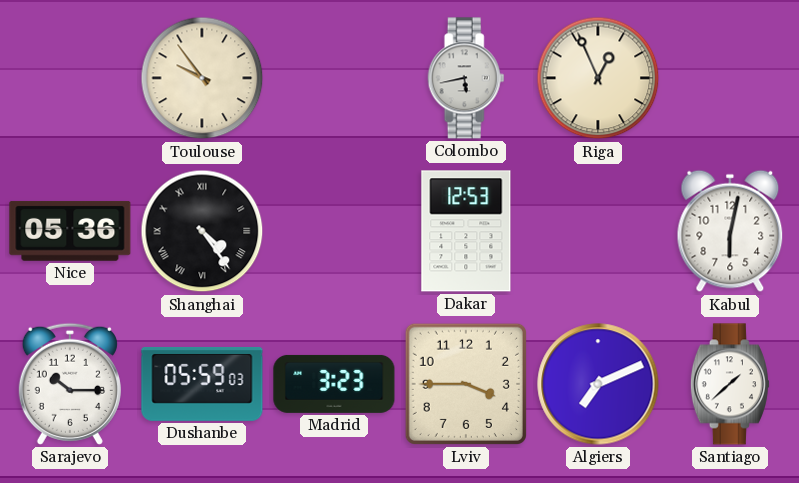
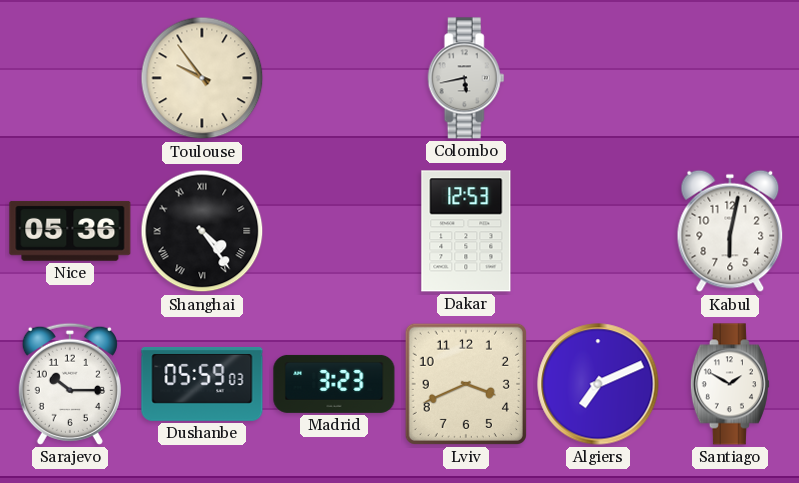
Riga: 12:56 -> none
Lviv: 3:45 -> 3:41
Santiago: 1:38 -> 1:50
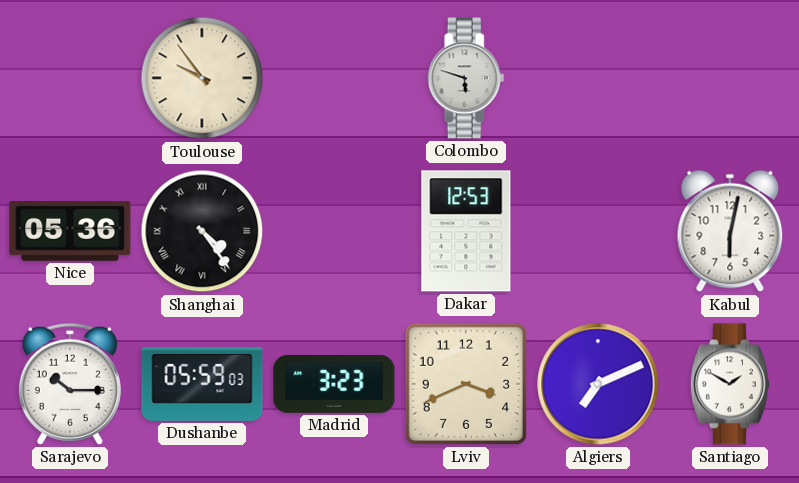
Colombo: 5:43 -> 5:48
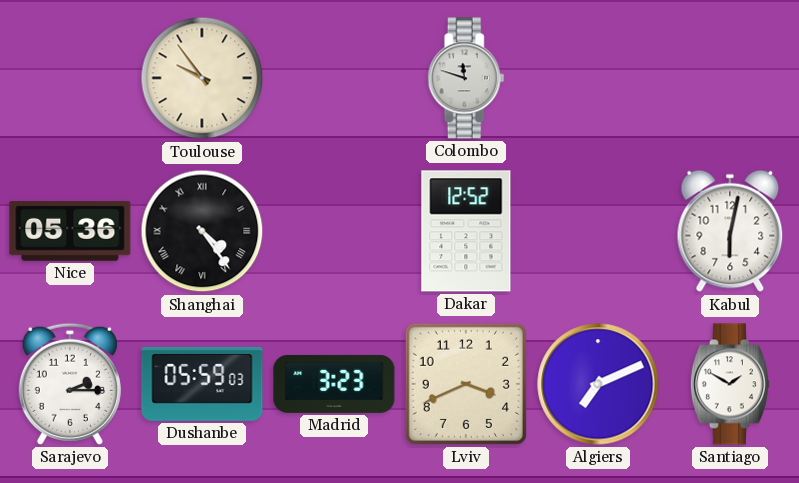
Colombo: 5:48 -> 11:48
Dakar: 12:53 -> 12:52
Sarajevo: 10:15 -> 2:15
